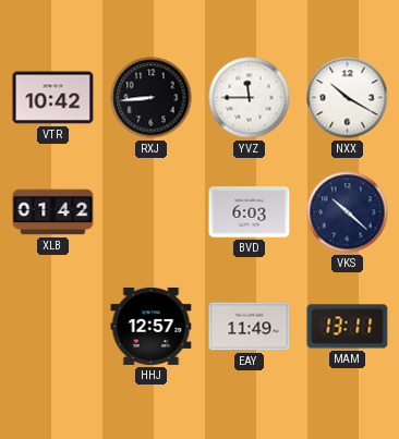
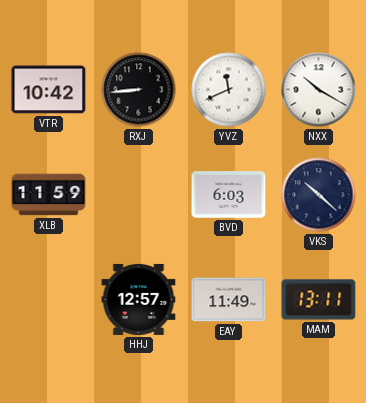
YVZ: 11:45 -> 11:41
XLB: 01:42 -> 11:59
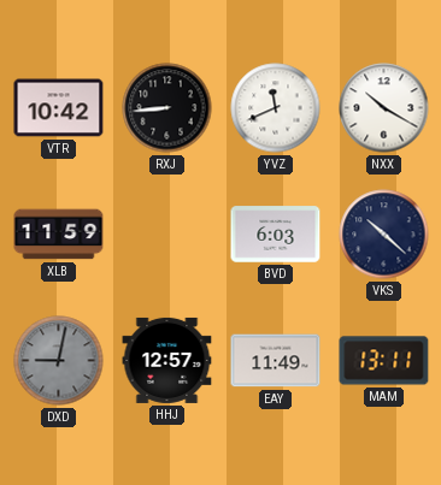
DXD: none -> 9:02
